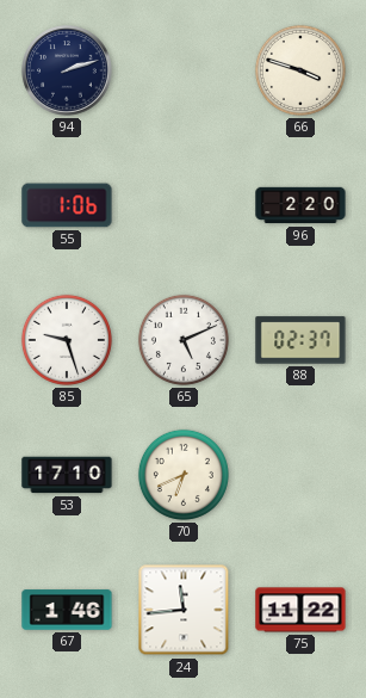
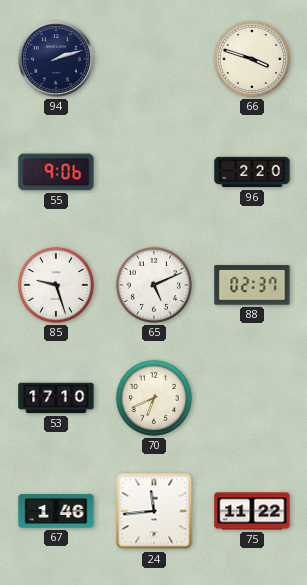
55: 1:06 -> 9:06
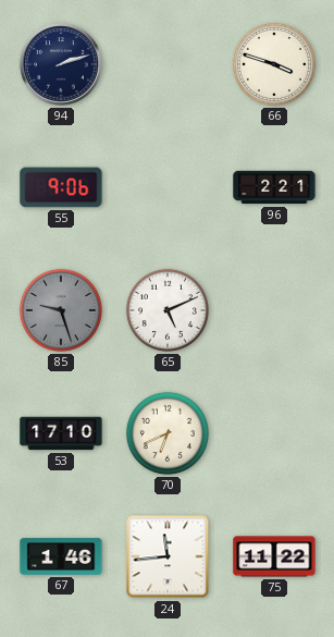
96: 2:20 -> 2:21
85 dial: white -> grey
88: 02:37 -> none
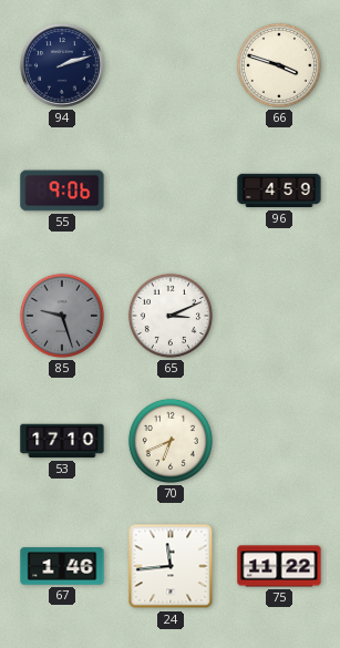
96: 2:21 -> 4:59
65: 5:11 -> 3:11
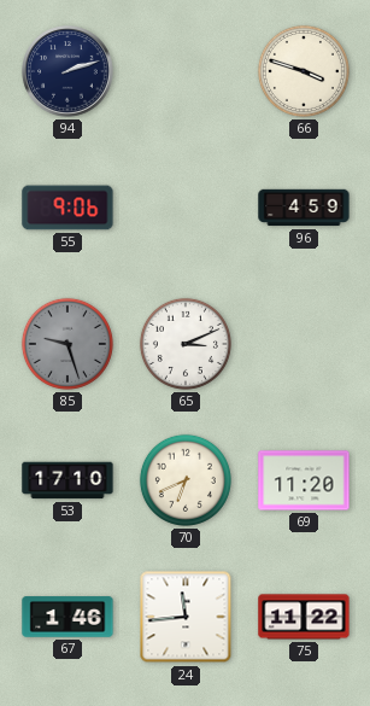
69: none -> 11:20
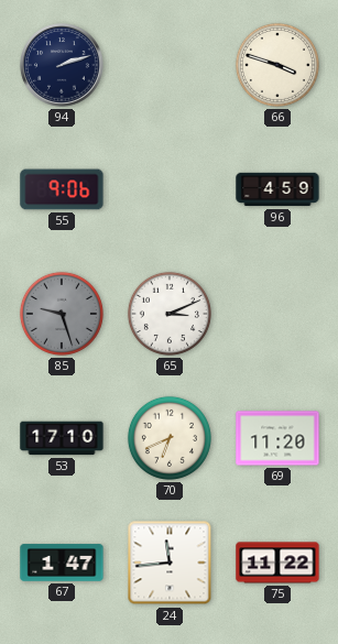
67: 1:46 -> 1:47
